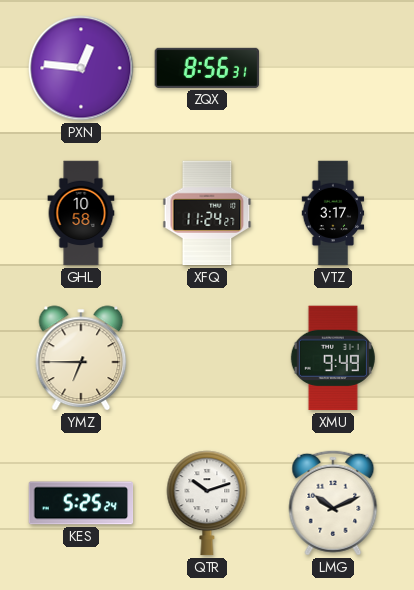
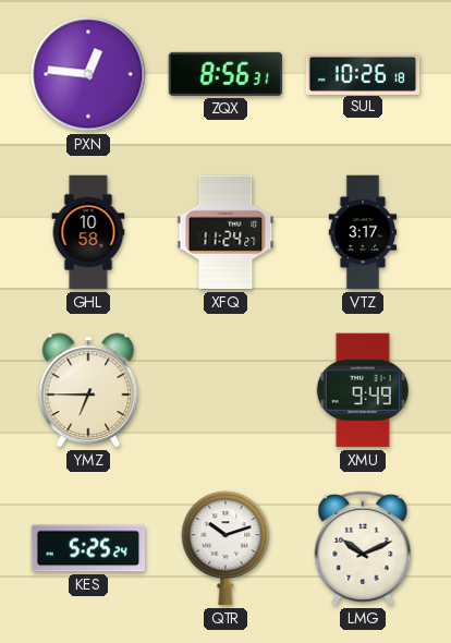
SUL: none -> 10:26
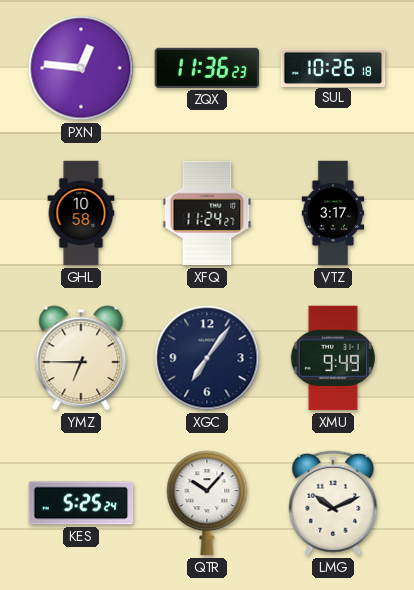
ZQX: 8:56 -> 11:36
XGC: none -> 7:06
QTR: 10:12 -> 10:07
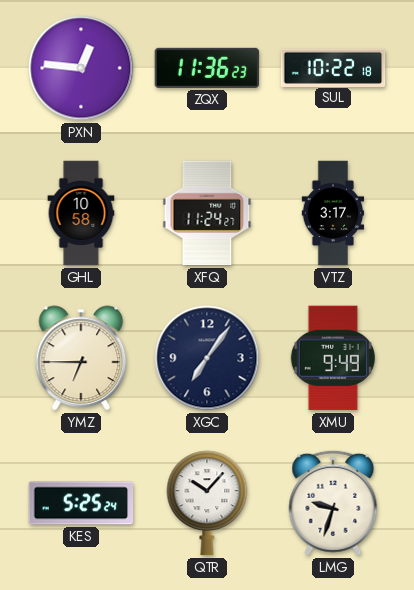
SUL: 10:26 -> 10:22
LMG: 10:11 -> 9:33
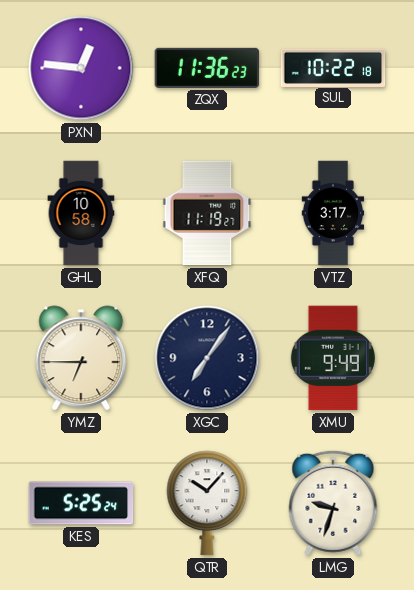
XFQ: 11:24 -> 11:19
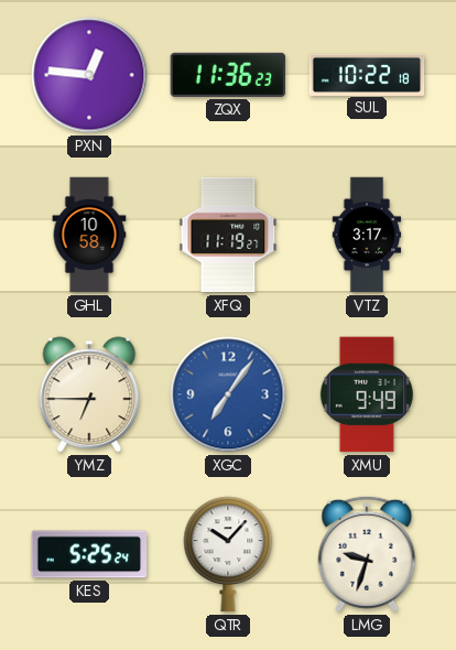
XGC dial: navy -> blue
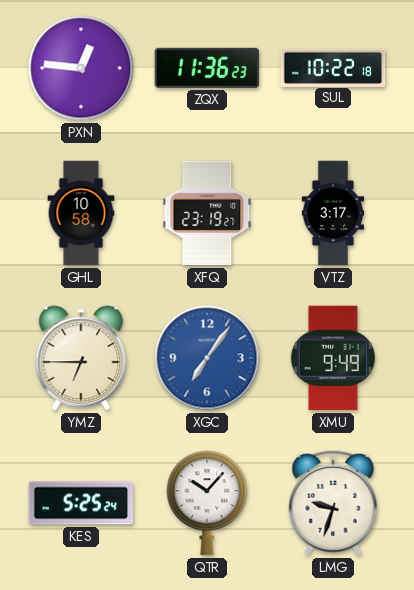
XFQ: 11:19 -> 23:19
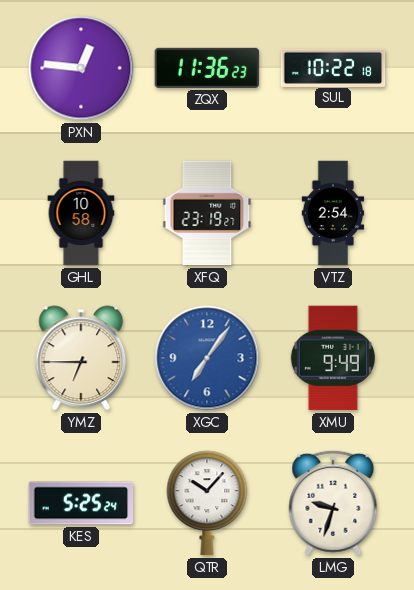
VTZ: 3:17 -> 2:54
